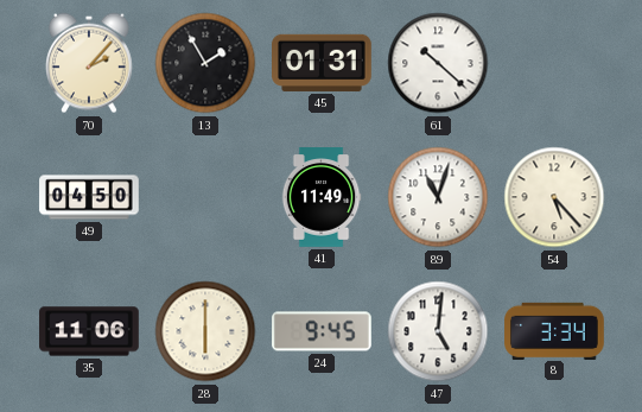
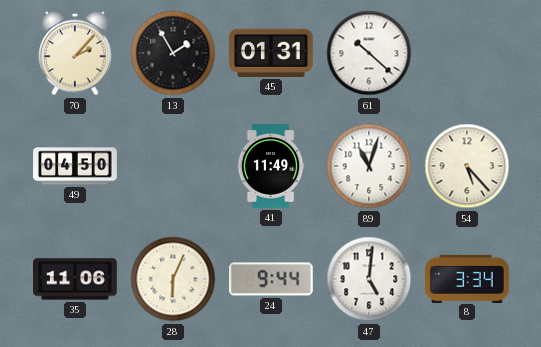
28: 6:00 -> 6:04
24: 9:45 -> 9:44
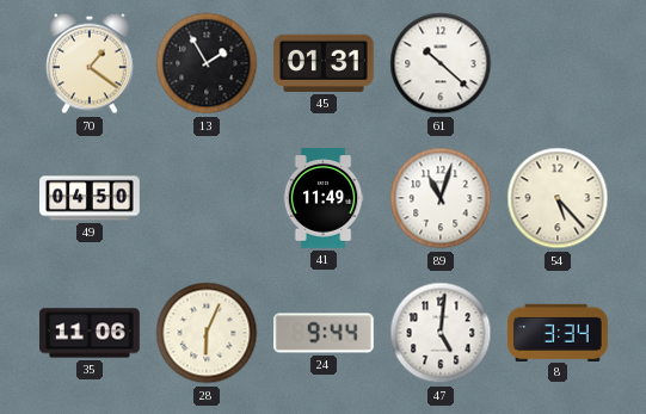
70: 2:07 -> 1:21
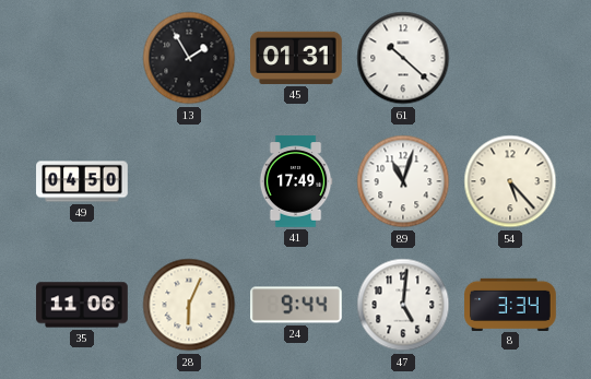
70: 1:21 -> none
41: 11:49 -> 17:49
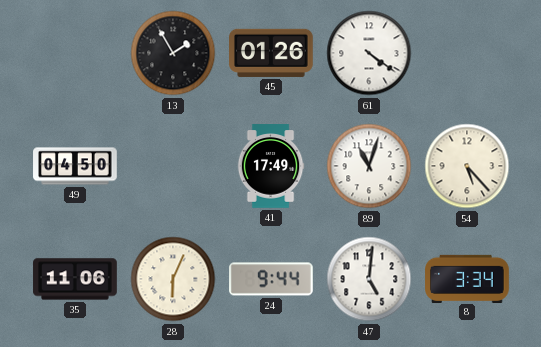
45: 01:31 -> 01:26
61: 10:22 -> 4:21
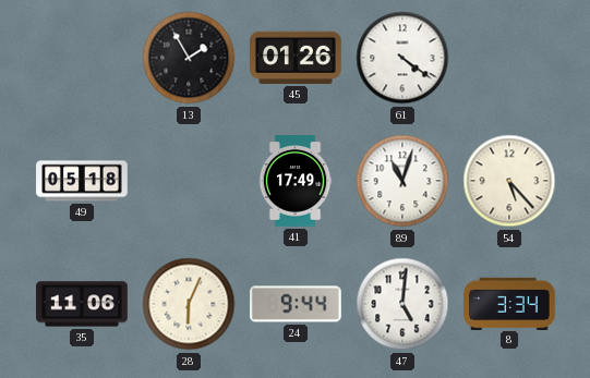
49: 04:50 -> 05:18
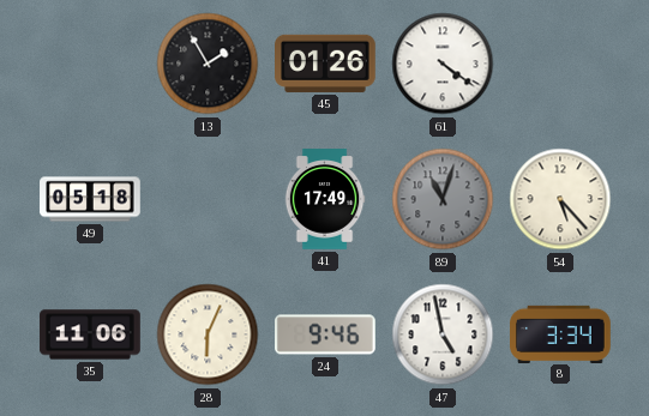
89 dial: white -> grey
24: 9:44 -> 9:46
47: 5:01 -> 4:58
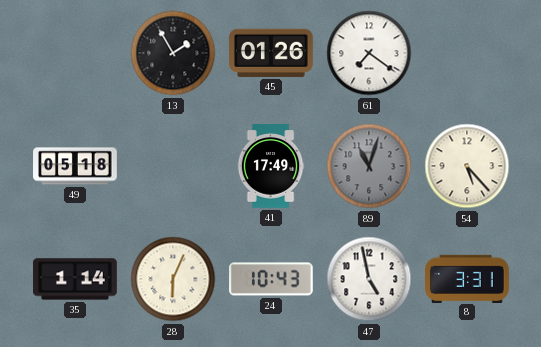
61: 4:21 -> 7:21
35: 11:06 -> 1:14
24: 9:46 -> 10:43
8: 3:34 -> 3:31
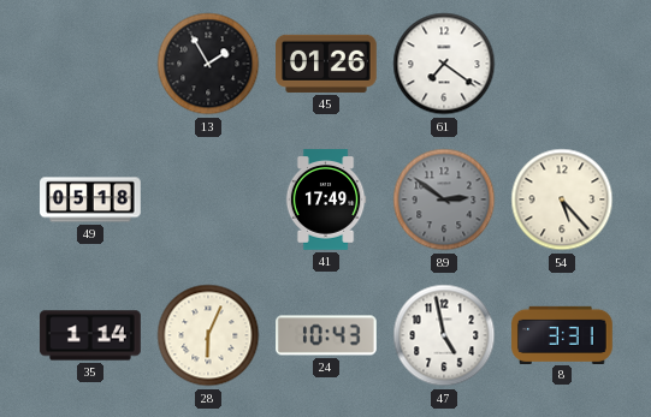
89: 11:03 -> 2:51
